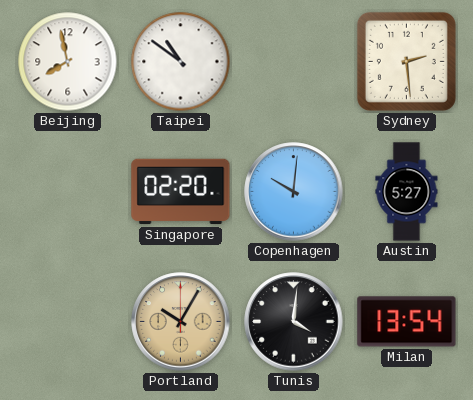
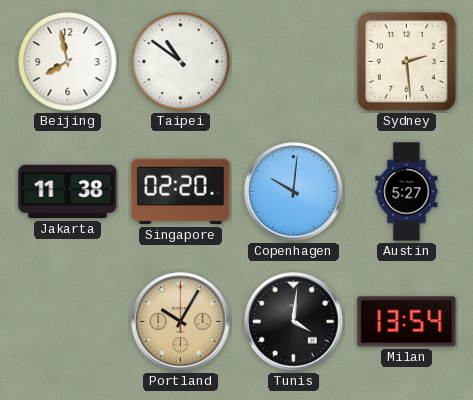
Jakarta: none -> 11:38
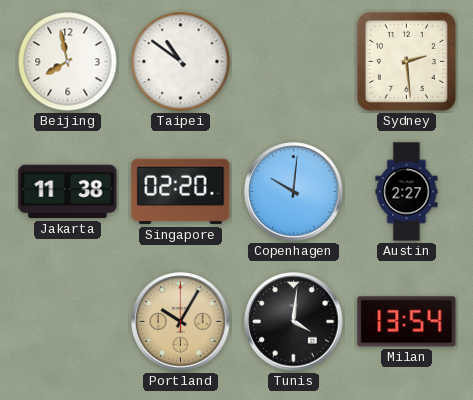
Austin: 5:27 -> 2:27
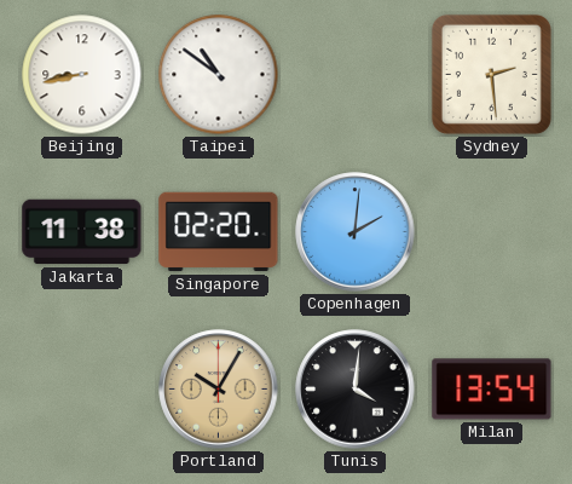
Beijing: 7:58 -> 8:43
Copenhagen: 10:01 -> 2:01
Austin: 2:27 -> none
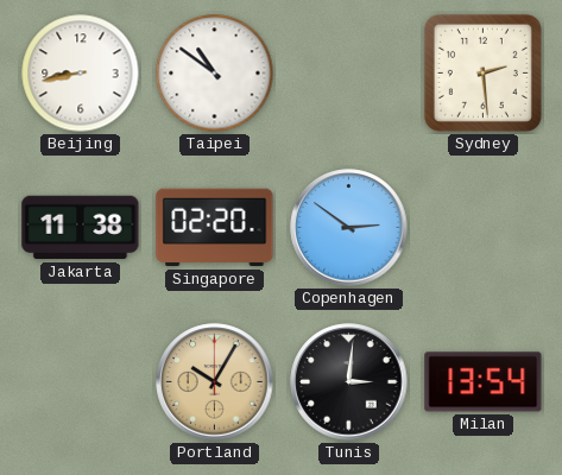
Copenhagen: 2:01 -> 2:51
Tunis: 4:01 -> 3:01
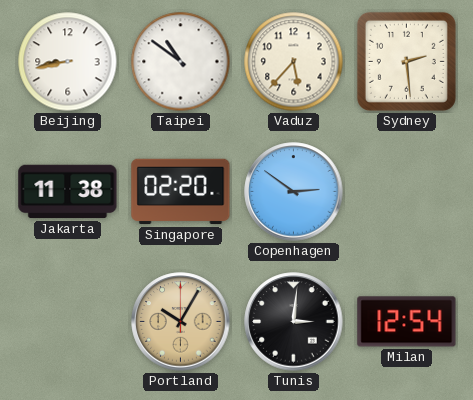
Vaduz: none -> 5:37
Milan: 13:54 -> 12:54
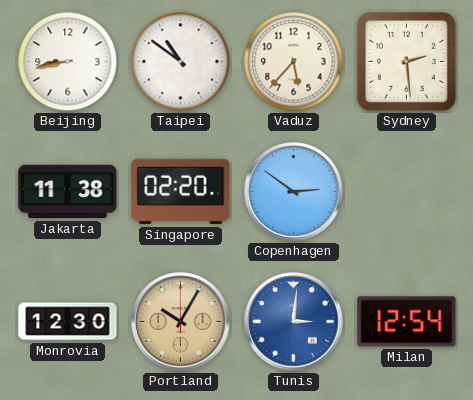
Monrovia: none -> 12:30
Tunis dial: black -> blue
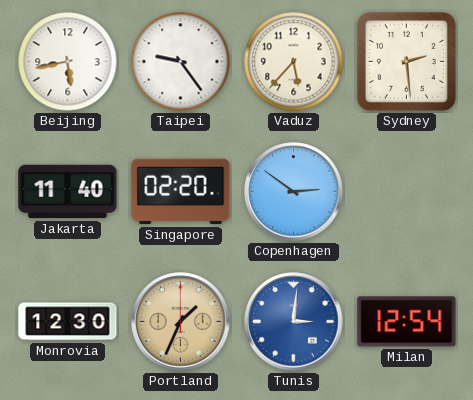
Beijing: 8:43 -> 5:43
Taipei: 10:51 -> 9:24
Jakarta: 11:38 -> 11:40
Portland: 10:05 -> 1:34
